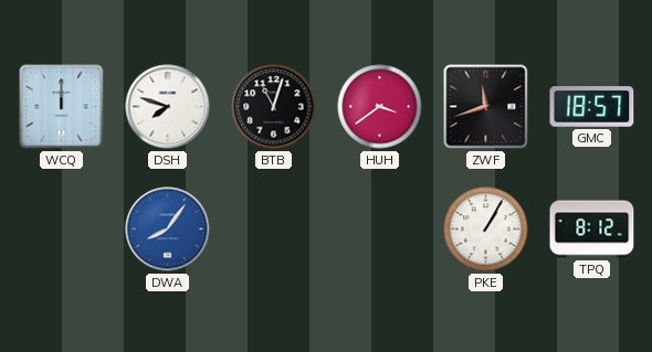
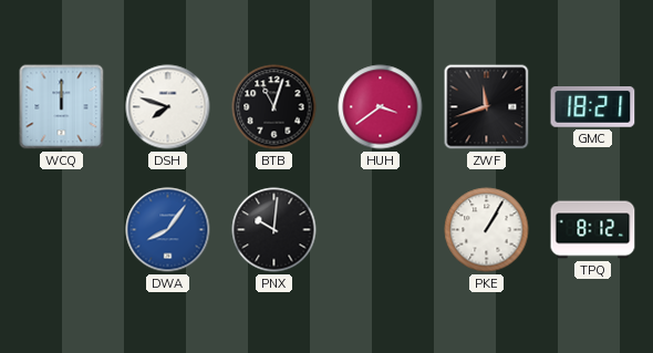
GMC: 18:57 -> 18:21
PNX: none -> 10:01
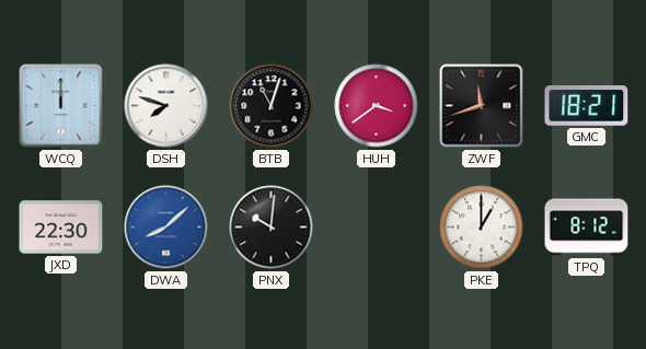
JXD: none -> 22:30
DWA: 8:06 -> 8:08
PKE: 1:05 -> 1:00
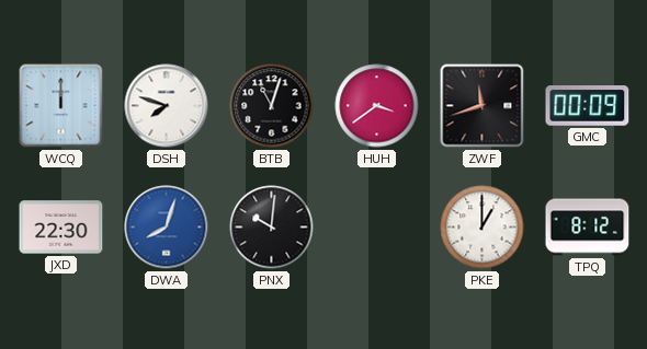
GMC: 18:21 -> 00:09
DWA: 8:08 -> 8:03
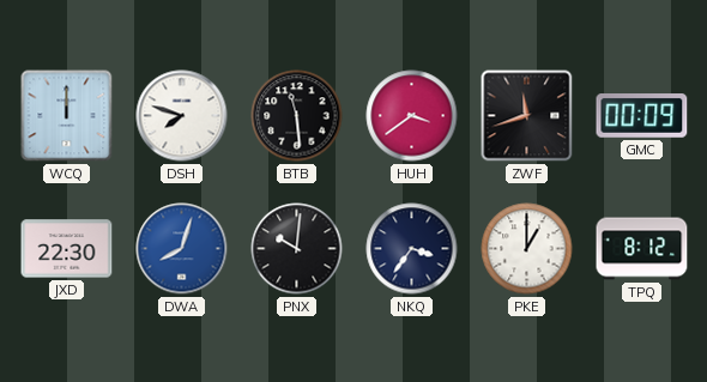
BTB: 11:03 -> 11:29
NKQ: none -> 3:36
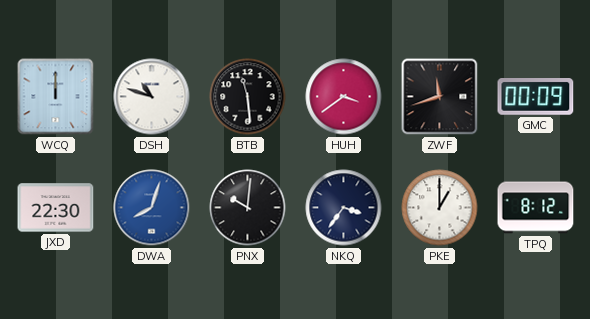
DSH: 7:48 -> 10:48
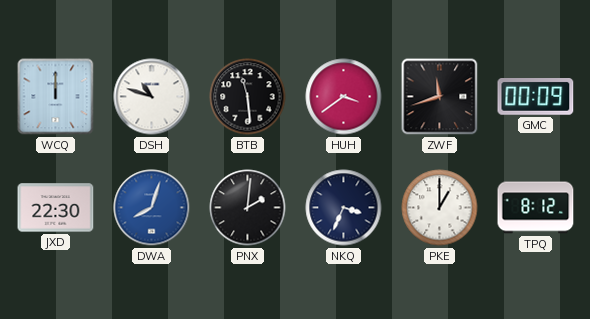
PNX: 10:01 -> 2:01
NKQ: 3:36 -> 3:34
